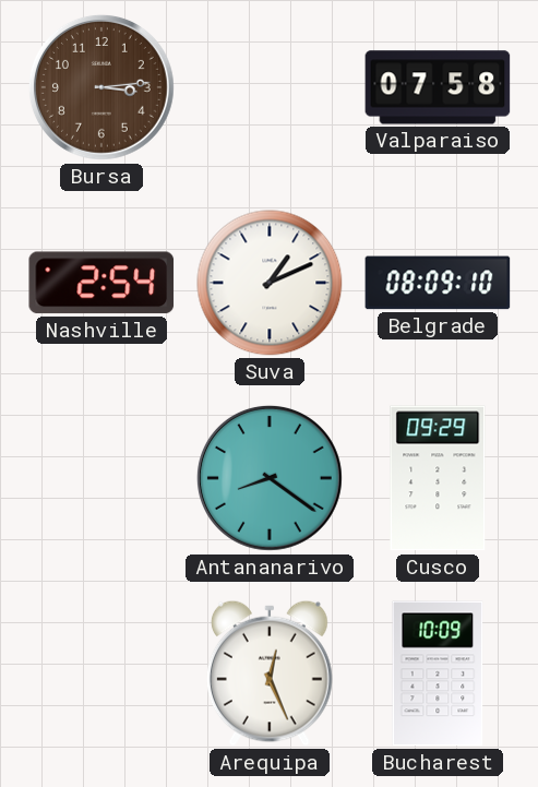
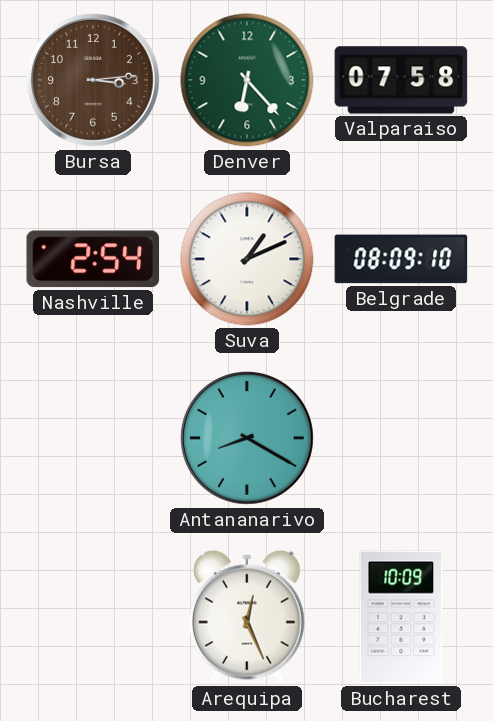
Denver: none -> 6:23
Antananarivo: 8:21 -> 8:20
Cusco: 09:29 -> none
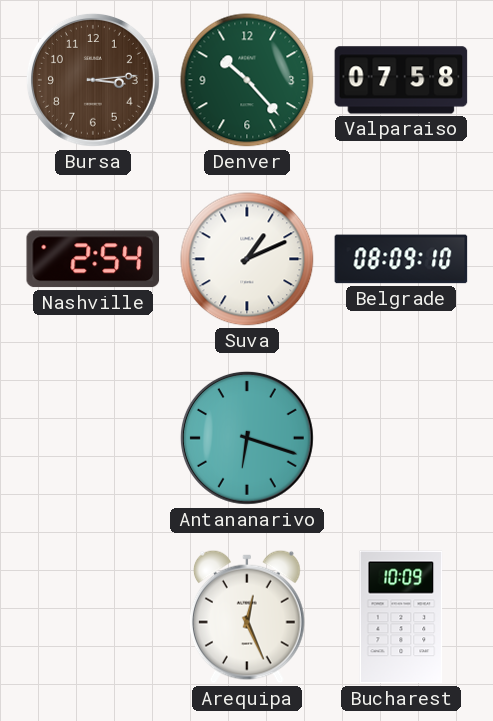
Denver: 6:23 -> 10:23
Antananarivo: 8:20 -> 6:18
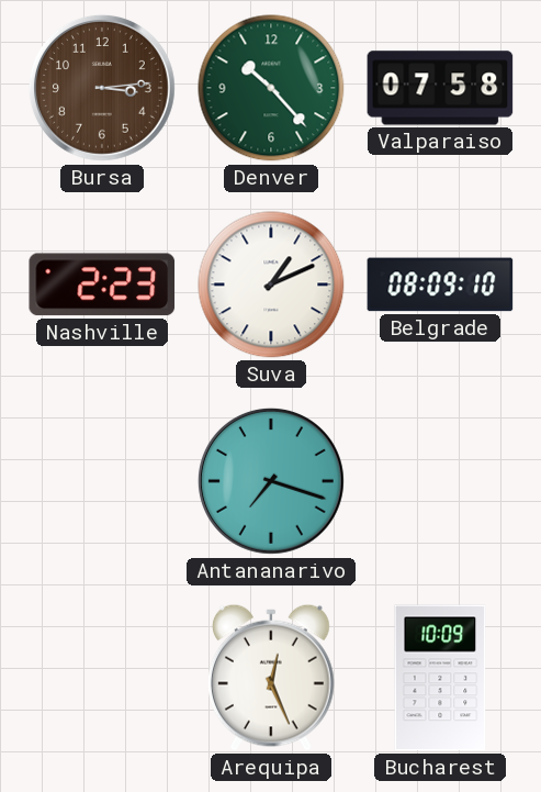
Nashville: 2:54 -> 2:23
Antananarivo: 6:18 -> 7:18
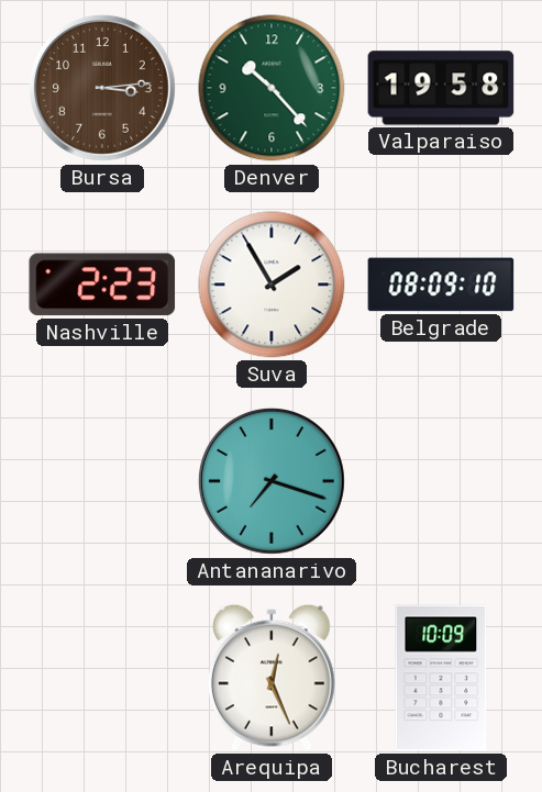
Valparaiso: 07:58 -> 19:58
Suva: 1:11 -> 1:55
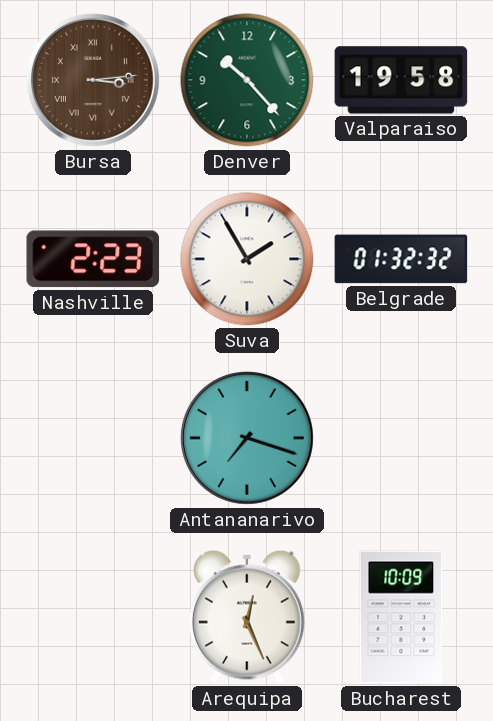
Bursa numerals: Arabic -> Roman
Belgrade: 08:09 -> 01:32
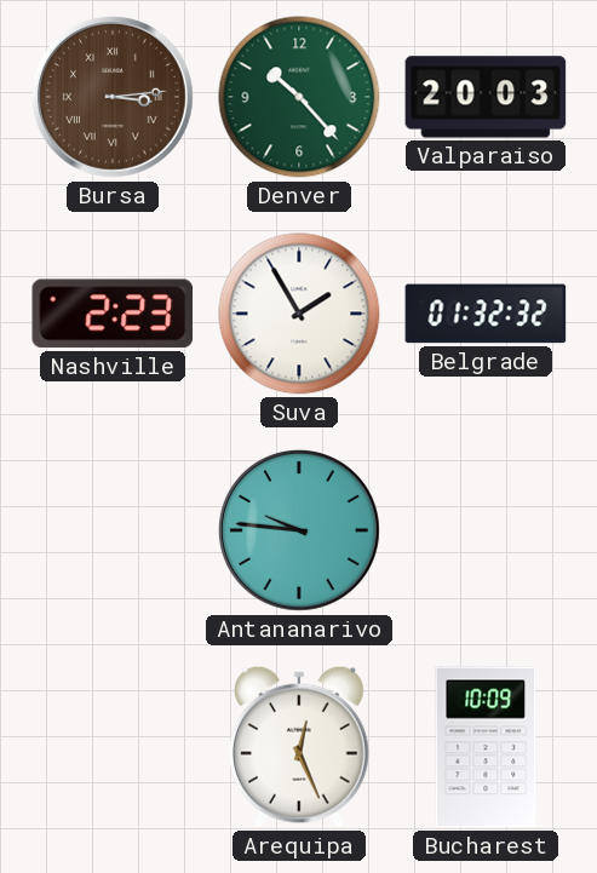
Valparaiso: 19:58 -> 20:03
Antananarivo: 7:18 -> 9:46
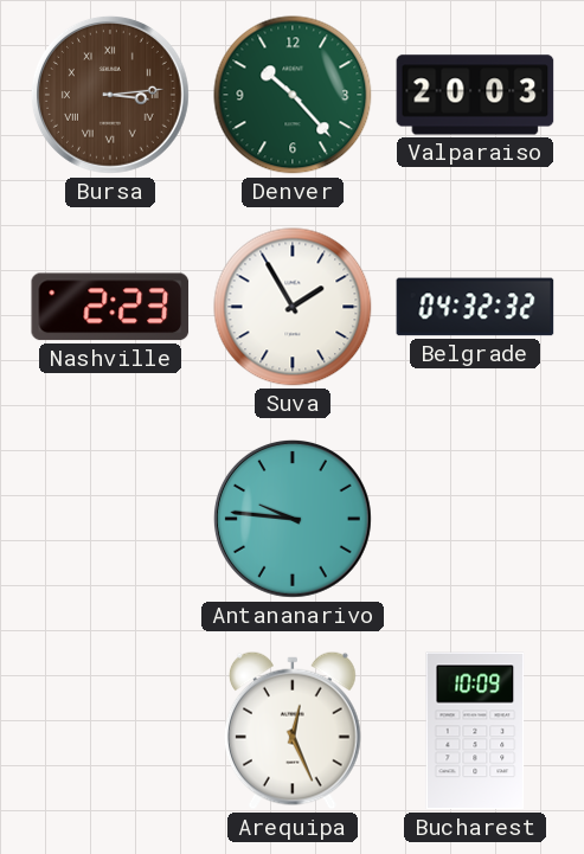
Belgrade: 01:32 -> 04:32
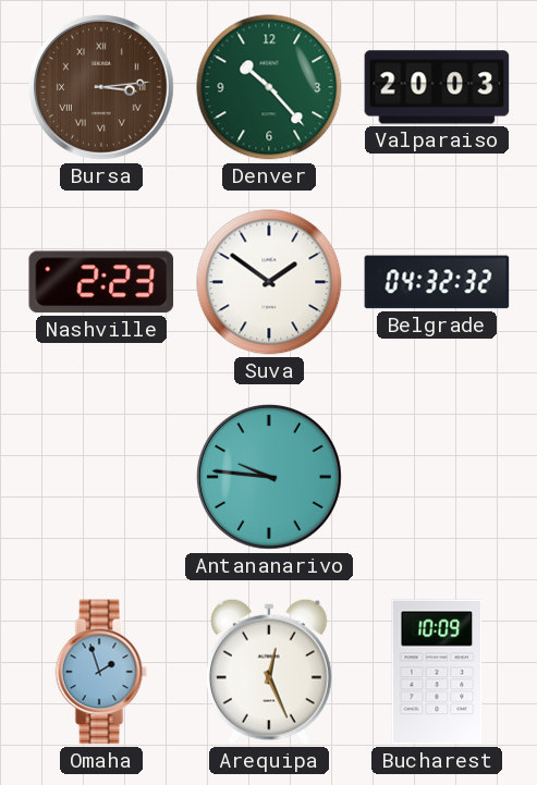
Suva: 1:55 -> 1:51
Omaha: none -> 1:57
